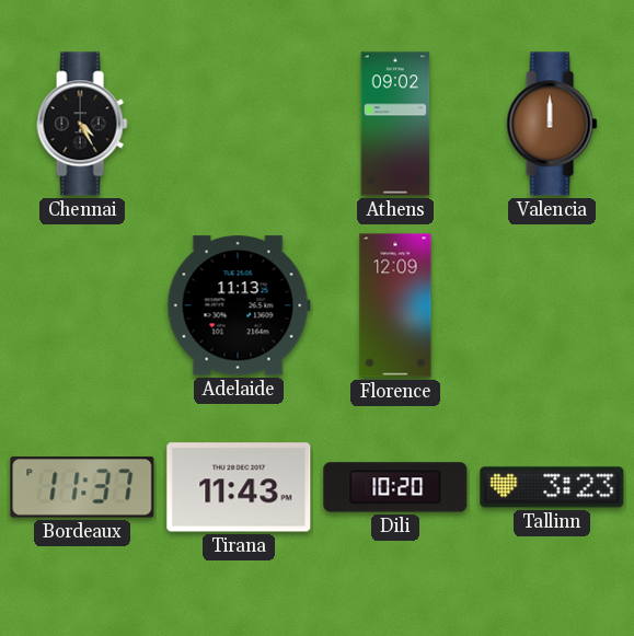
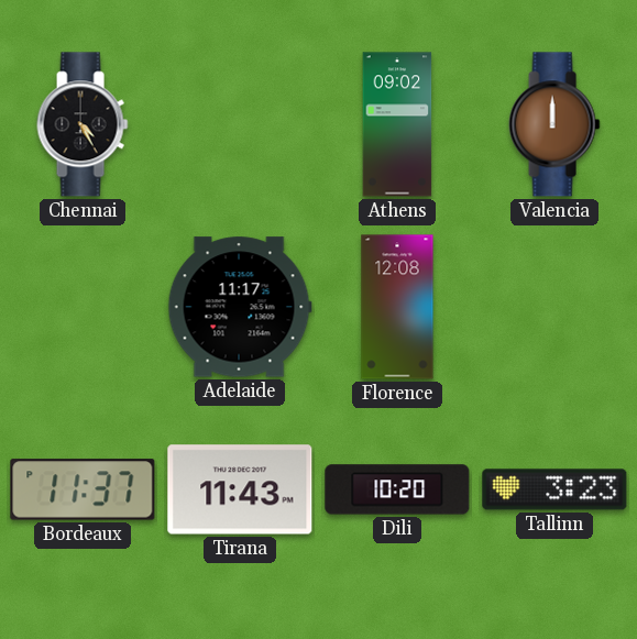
Adelaide: 11:13 -> 11:17
Florence: 12:09 -> 12:08
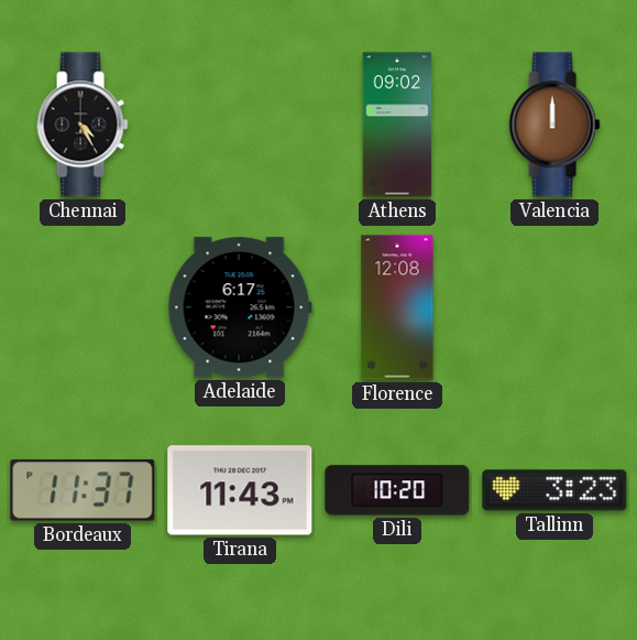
Adelaide: 11:17 -> 6:17
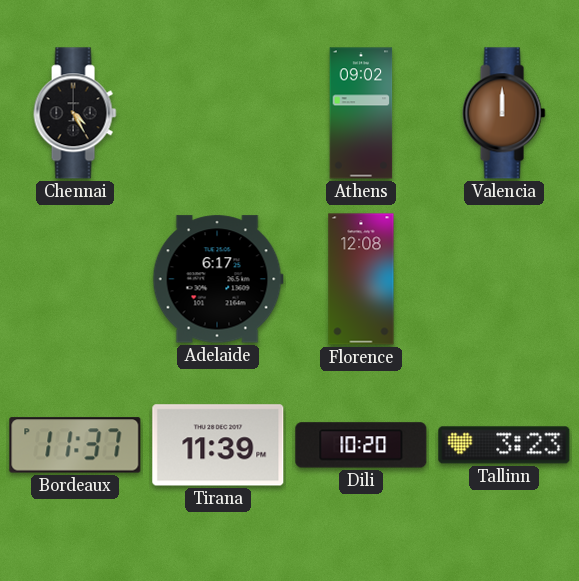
Tirana: 11:43 -> 11:39
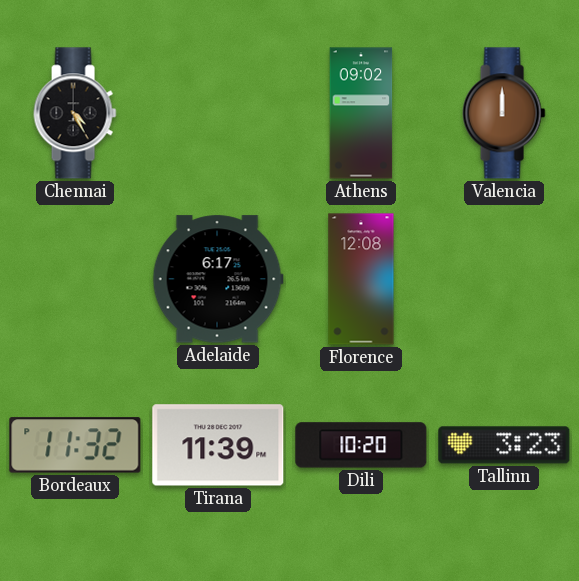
Bordeaux: 11:37 -> 11:32
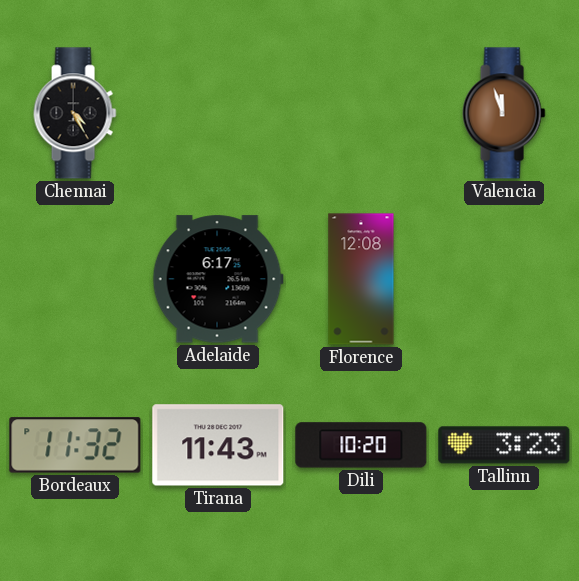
Athens: 09:02 -> none
Valencia: 12:00 -> 11:57
Tirana: 11:39 -> 11:43
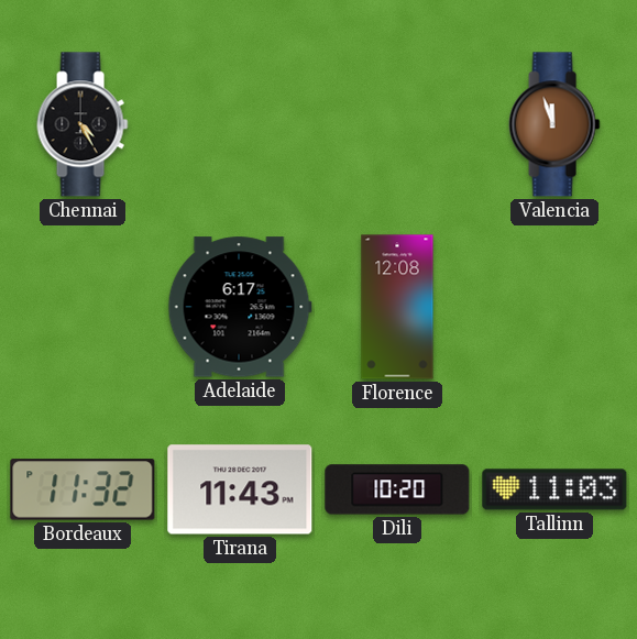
Tallinn: 3:23 -> 11:03
